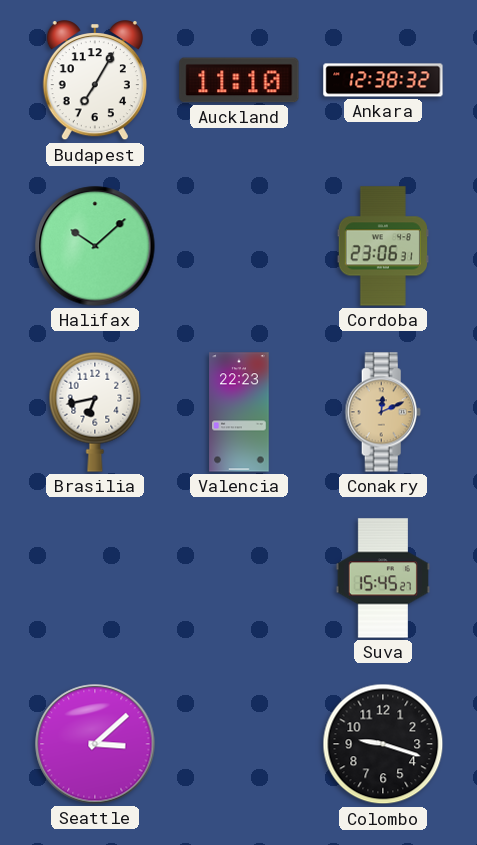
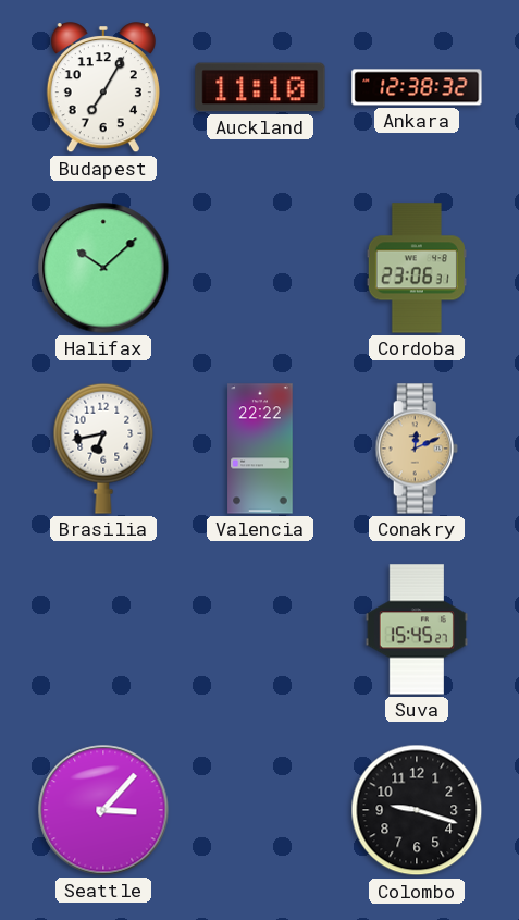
Valencia: 22:23 -> 22:22
Seattle: 3:08 -> 3:07
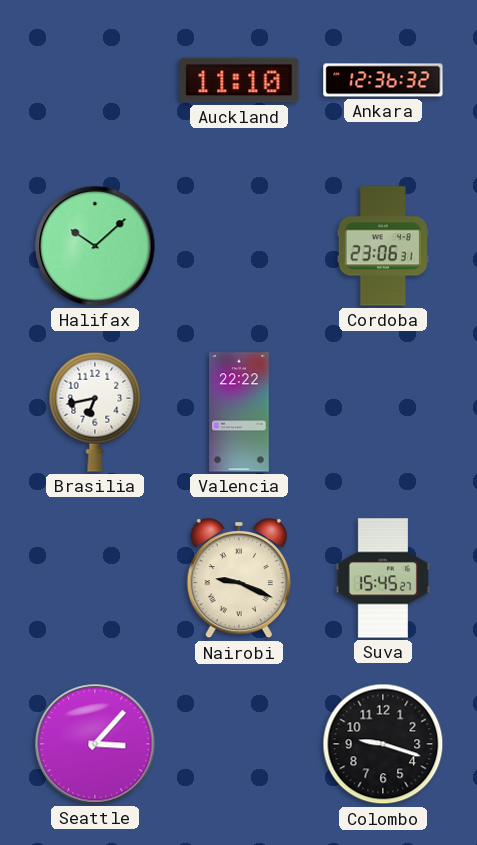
Budapest: 7:05 -> none
Ankara: 12:38 -> 12:36
Conakry: 12:11 -> none
Nairobi: none -> 9:19
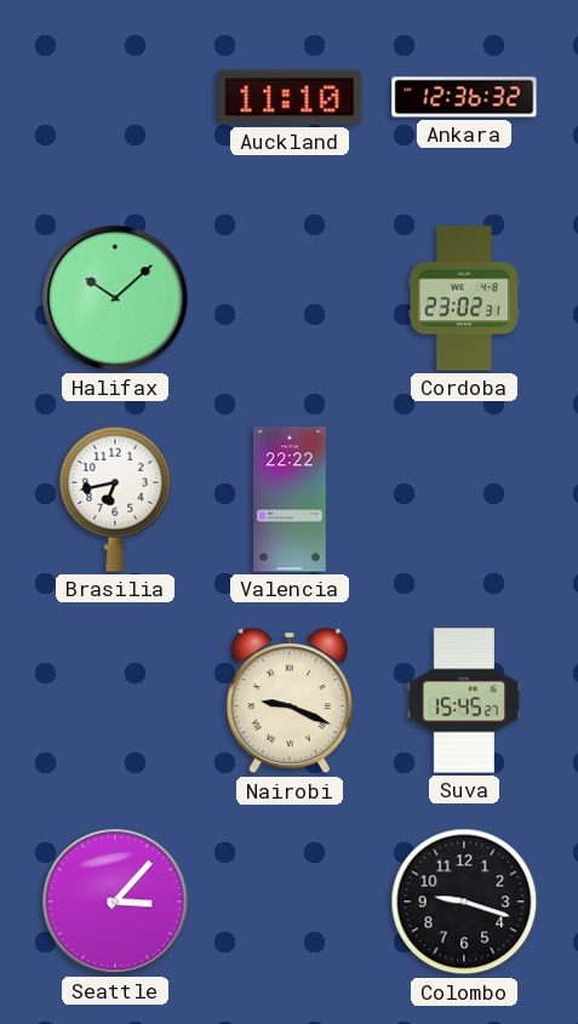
Cordoba: 23:06 -> 23:02
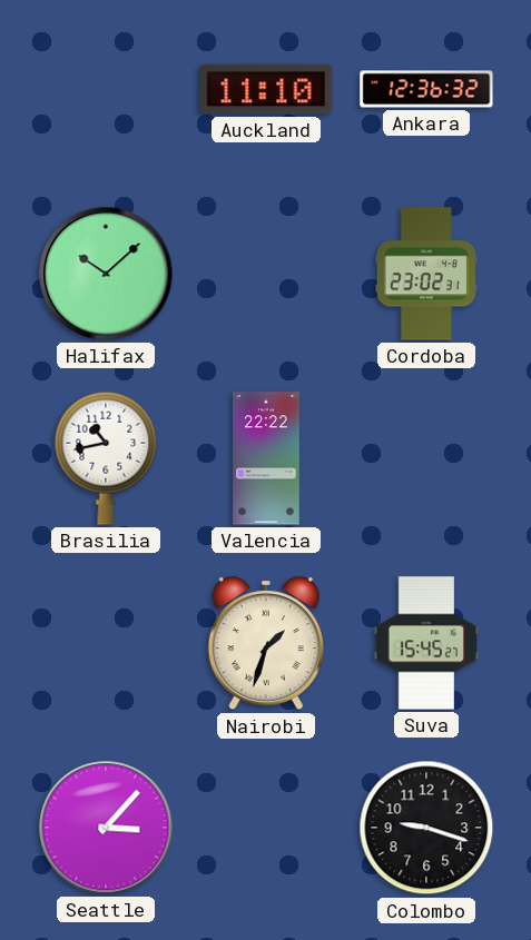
Brasilia: 6:43 -> 10:43
Nairobi: 9:19 -> 1:33
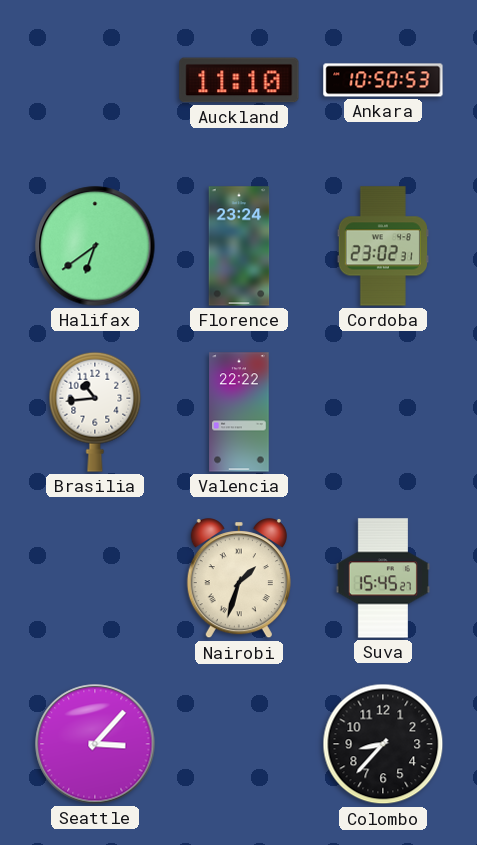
Ankara: 12:36 -> 10:50
Halifax: 10:08 -> 6:39
Florence: none -> 23:24
Brasilia: 10:43 -> 10:44
Colombo: 9:18 -> 8:37
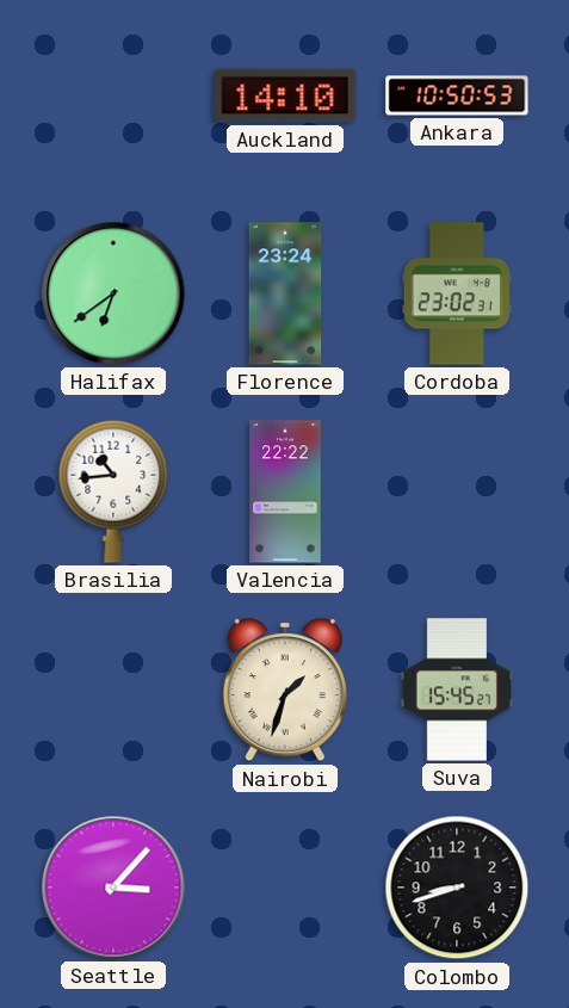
Auckland: 11:10 -> 14:10
Colombo: 8:37 -> 8:42
